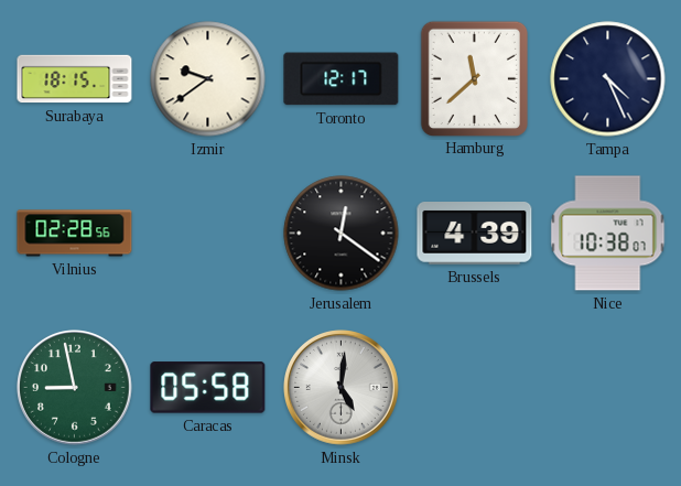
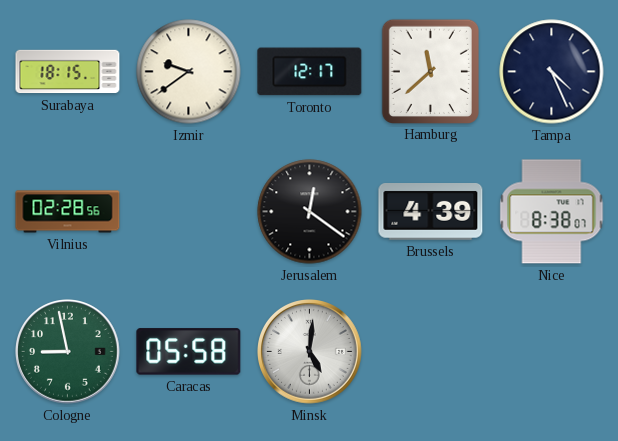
Nice: 10:38 -> 8:38
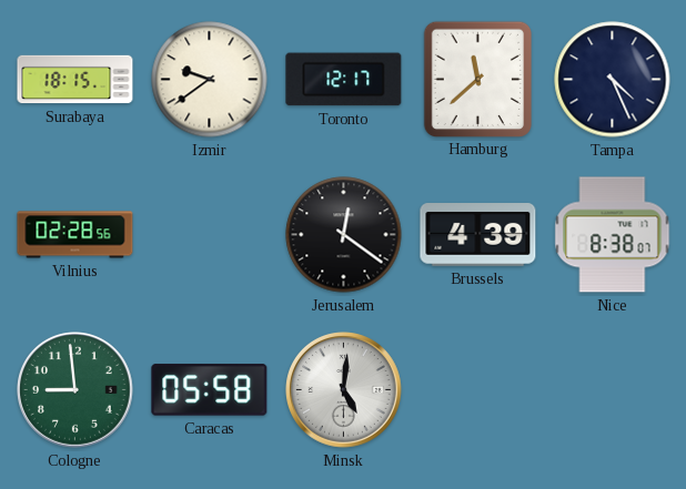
Cologne: 8:58 -> 8:59
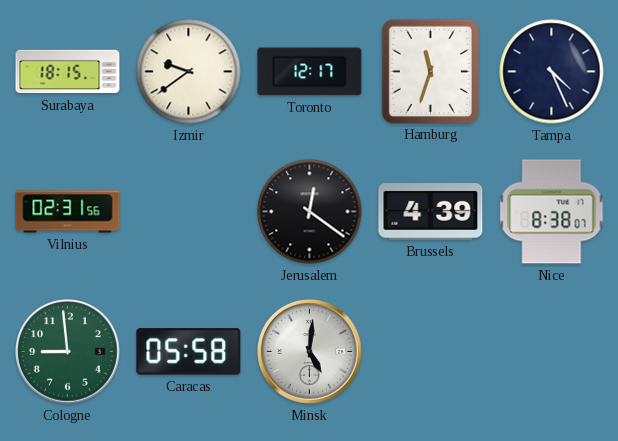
Hamburg: 11:38 -> 11:33
Vilnius: 02:28 -> 02:31
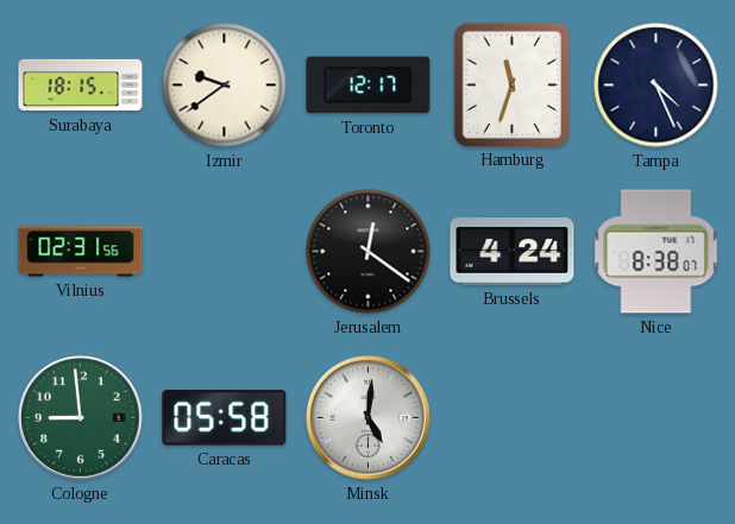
Brussels: 4:39 -> 4:24
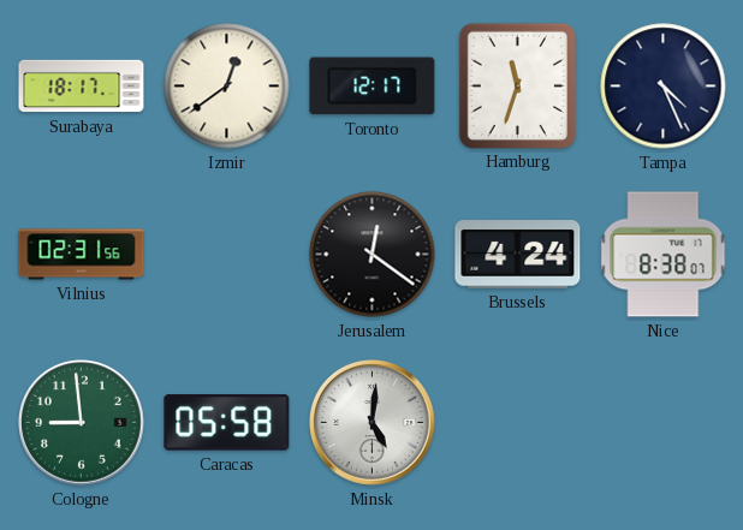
Surabaya: 18:15 -> 18:17
Izmir: 9:39 -> 12:39
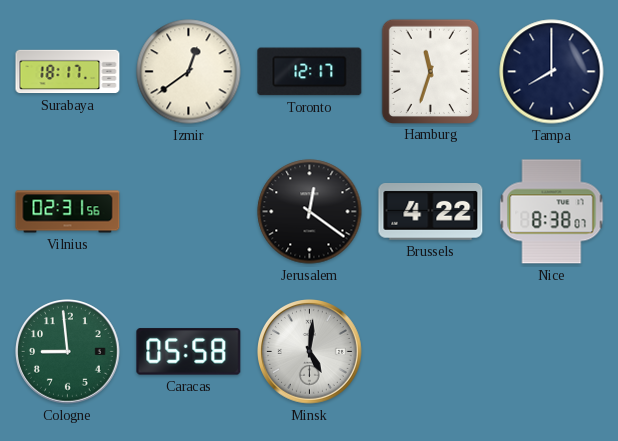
Tampa: 4:26 -> 8:00
Brussels: 4:24 -> 4:22
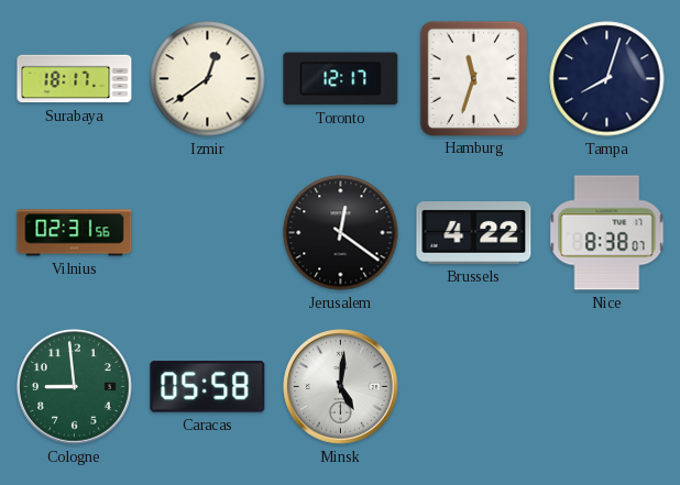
Tampa: 8:00 -> 8:03
